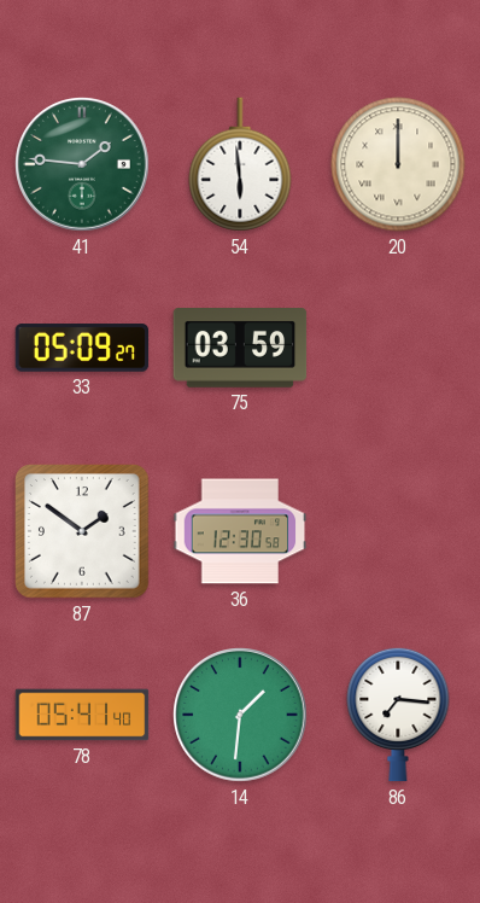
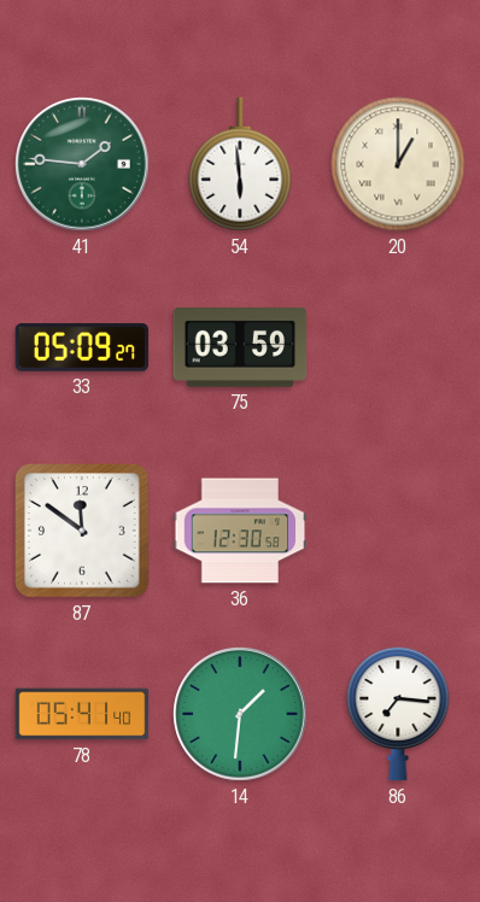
20: 12:00 -> 1:00
87: 1:51 -> 11:51
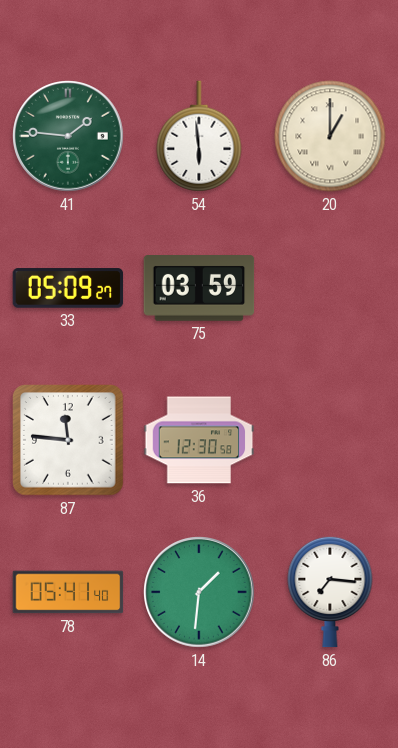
87: 11:51 -> 11:46
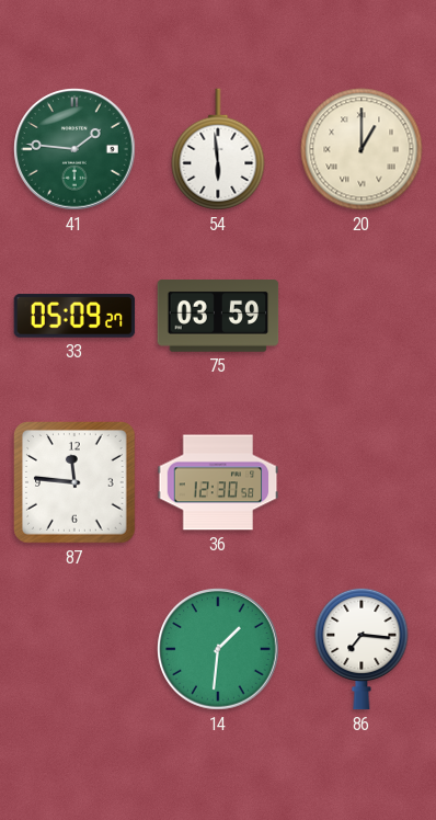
78: 05:41 -> none
